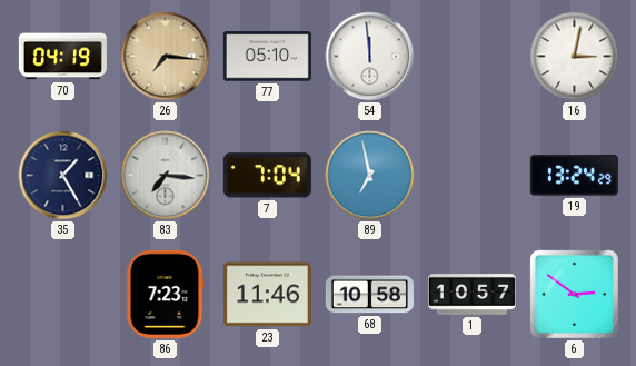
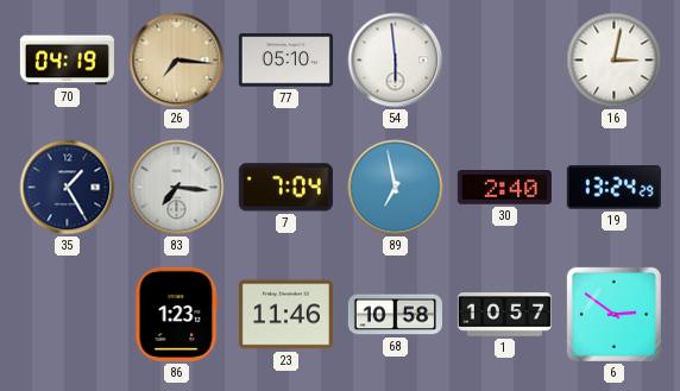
54: 11:59 -> 5:59
30: none -> 2:40
86: 7:23 -> 1:23
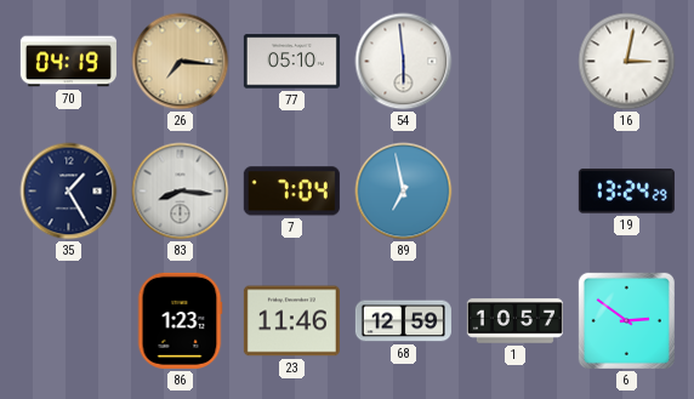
83: 7:16 -> 8:16
30: 2:40 -> none
68: 10:58 -> 12:59
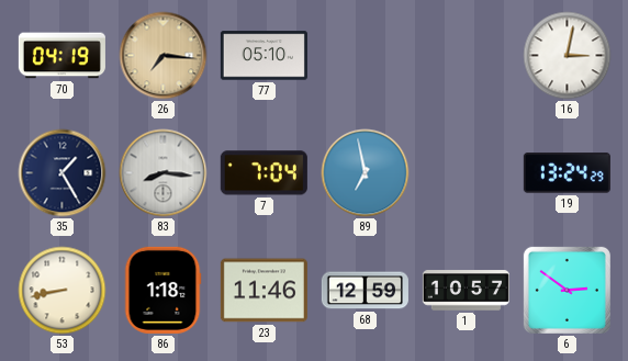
54: 5:59 -> none
53: none -> 8:43
86: 1:23 -> 1:18
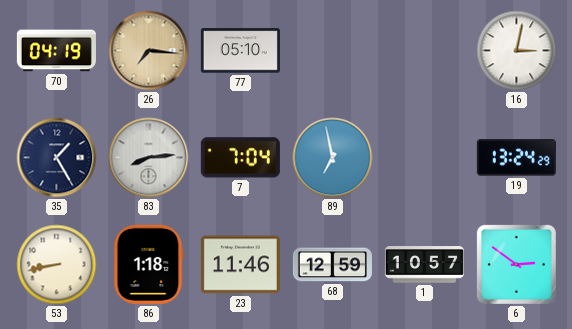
83: 8:16 -> 8:14
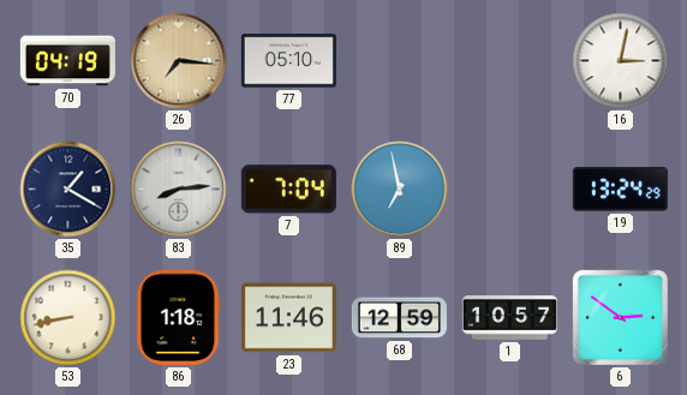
35: 1:25 -> 1:20
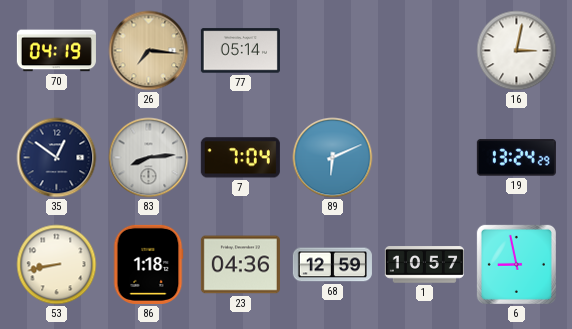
77: 05:10 -> 05:14
35: 1:20 -> 12:51
89: 6:58 -> 6:11
23: 11:46 -> 04:36
6: 2:51 -> 8:58
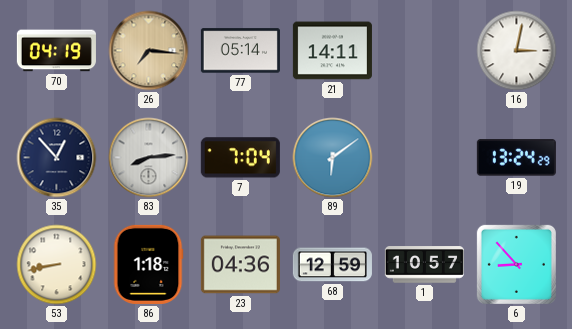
21: none -> 14:11
35: 12:51 -> 12:53
89: 6:11 -> 6:09
6: 8:58 -> 8:53
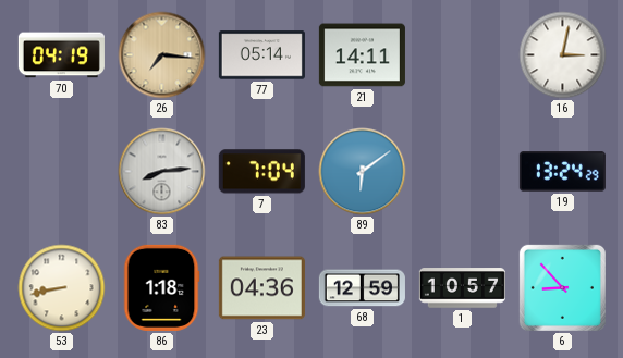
35: 12:53 -> none
